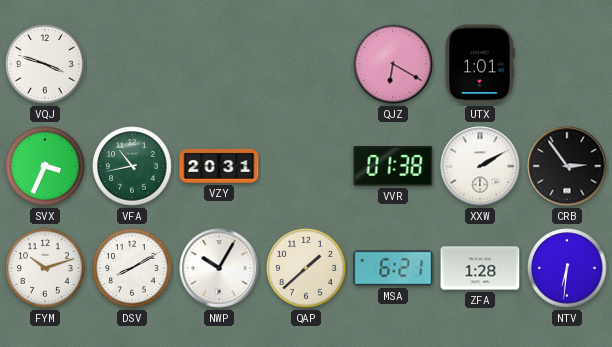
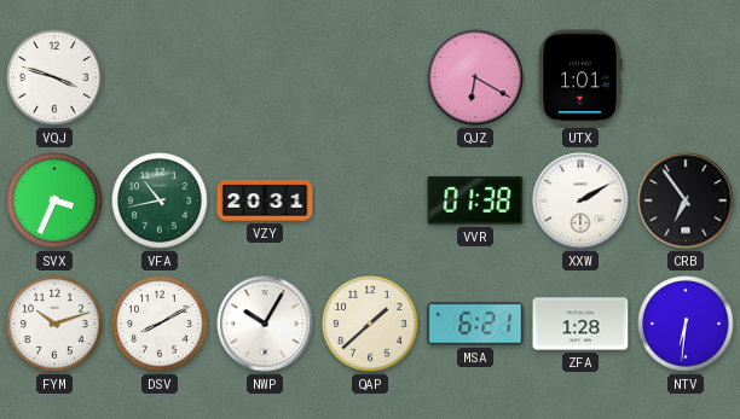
CRB: 2:54 -> 6:54
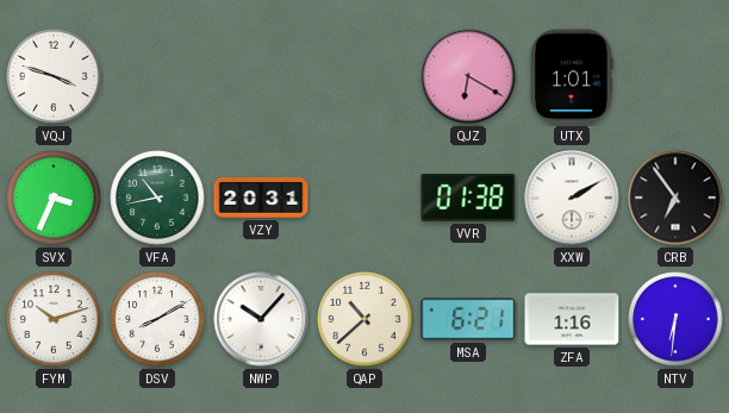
NWP: 10:05 -> 10:07
QAP: 1:38 -> 10:38
ZFA: 1:28 -> 1:16
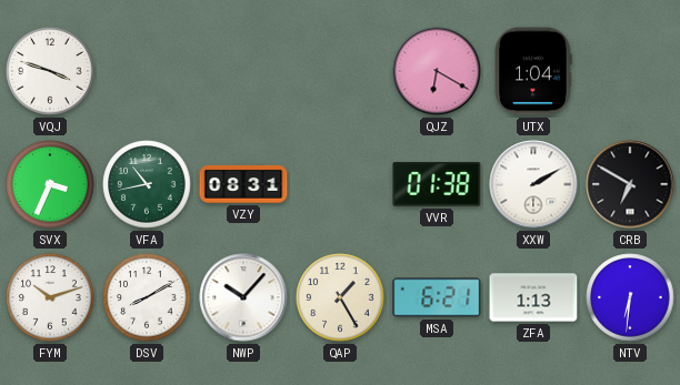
UTX: 1:01 -> 1:04
VZY: 20:31 -> 08:31
CRB: 6:54 -> 6:50
QAP: 10:38 -> 1:25
ZFA: 1:16 -> 1:13
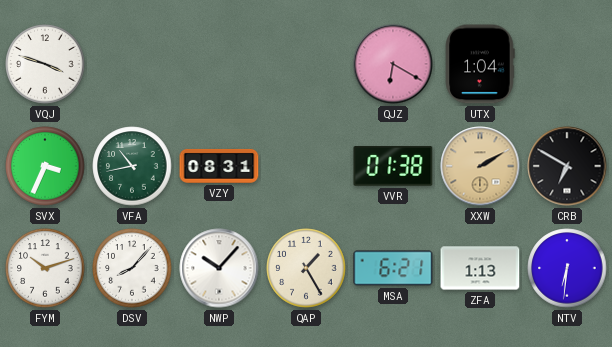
XXW dial: white -> champagne
DSV: 8:10 -> 8:07
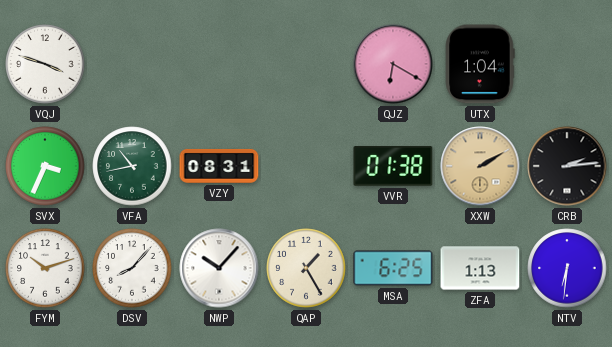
CRB: 6:50 -> 2:14
MSA: 6:21 -> 6:25
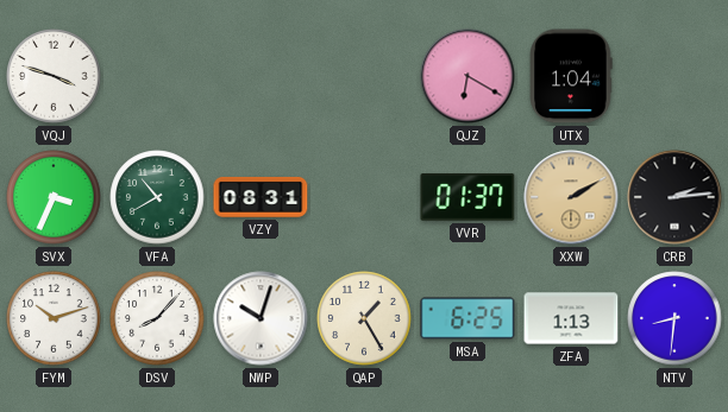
VFA: 10:43 -> 10:40
VVR: 01:38 -> 01:37
NWP: 10:07 -> 10:03
NTV: 6:31 -> 8:31
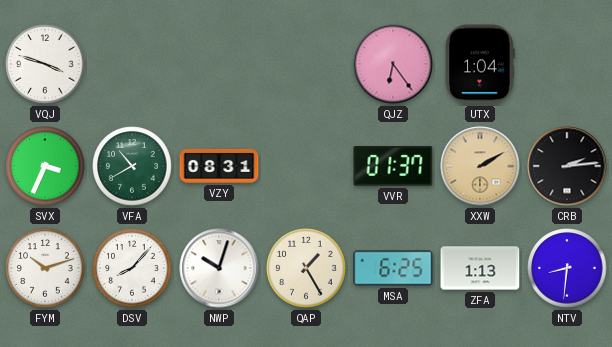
QJZ: 6:20 -> 6:24
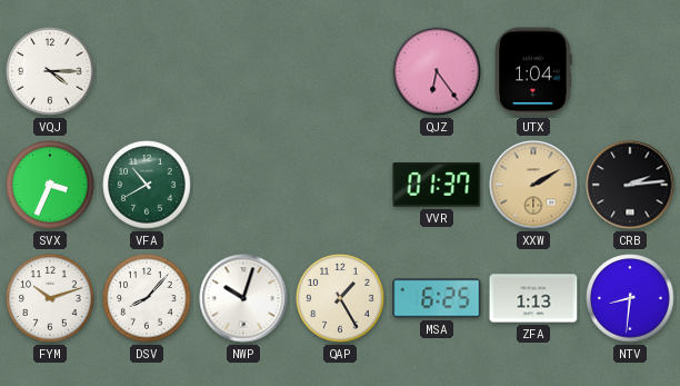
VQJ: 3:48 -> 4:15
VZY: 08:31 -> none
